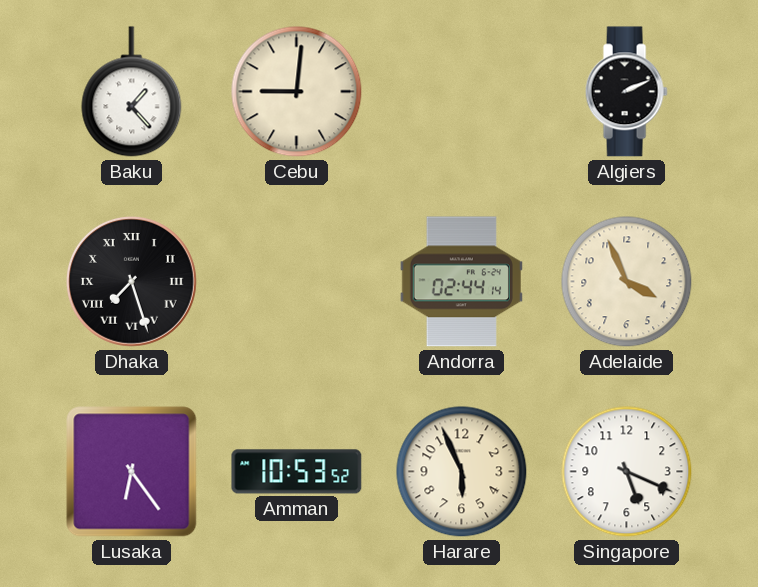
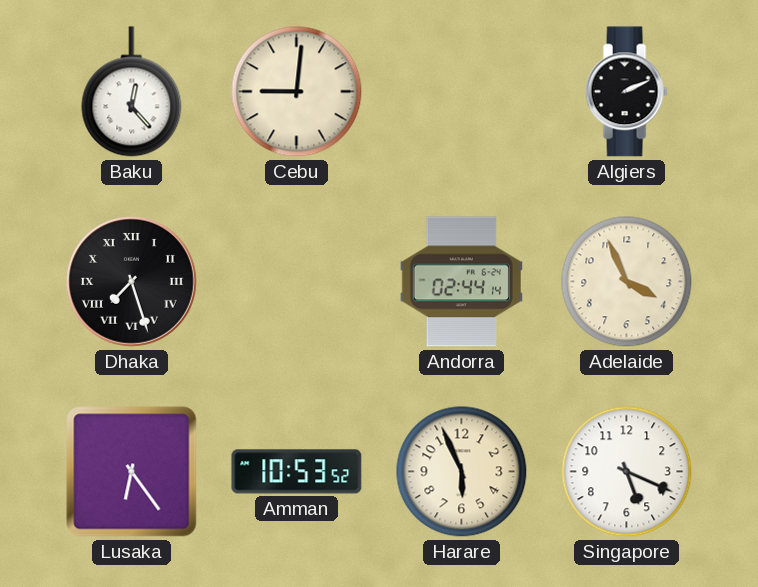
Baku: 1:23 -> 12:23
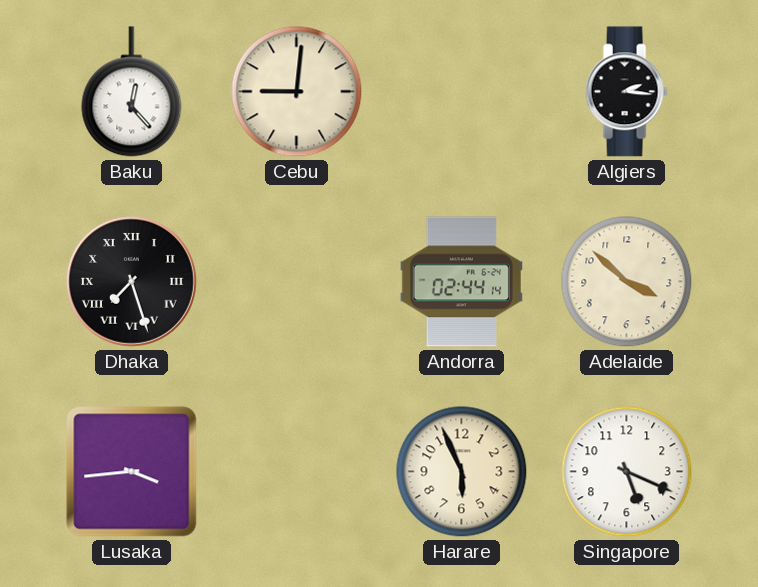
Algiers: 2:11 -> 2:16
Adelaide: 3:56 -> 3:52
Lusaka: 6:24 -> 3:44
Amman: 10:53 -> none
